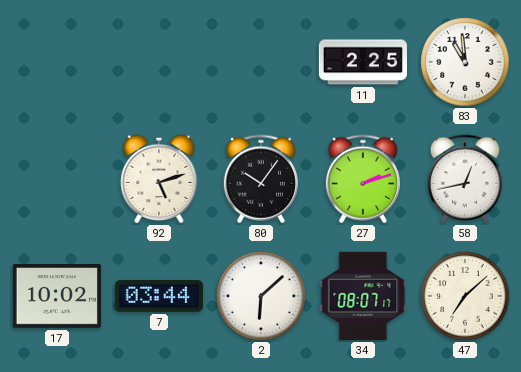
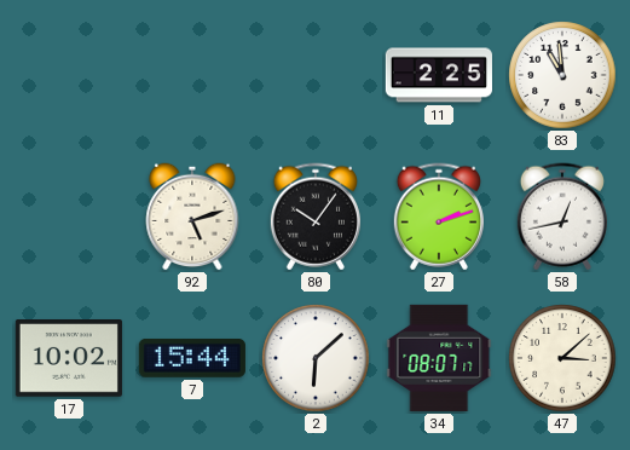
7: 03:44 -> 15:44
47: 7:08 -> 3:08
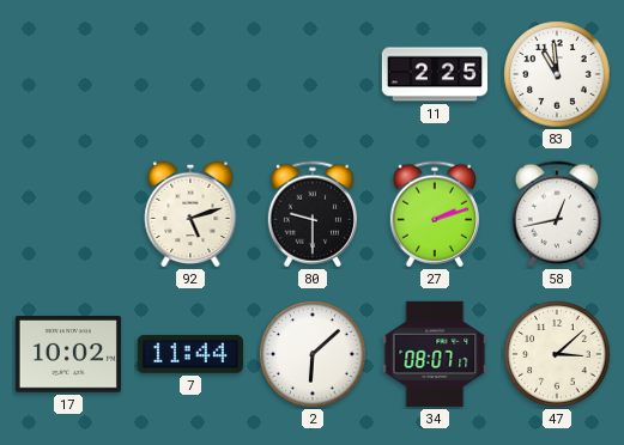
80: 10:06 -> 9:30
7: 15:44 -> 11:44
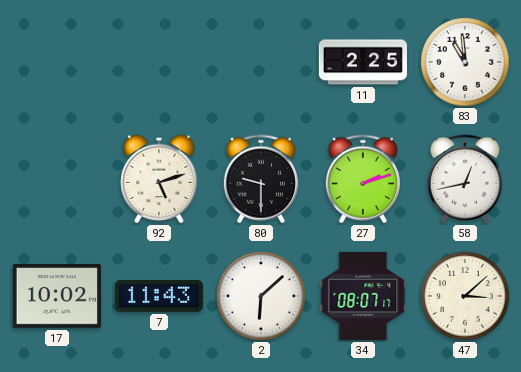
7: 11:44 -> 11:43
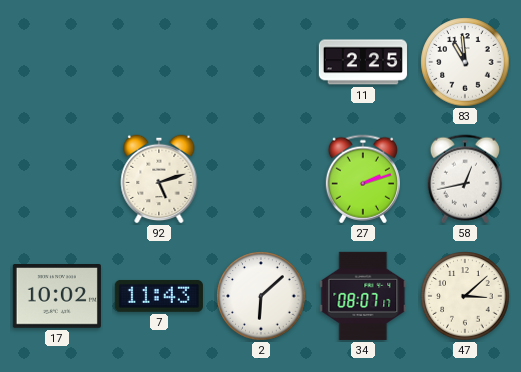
80: 9:30 -> none
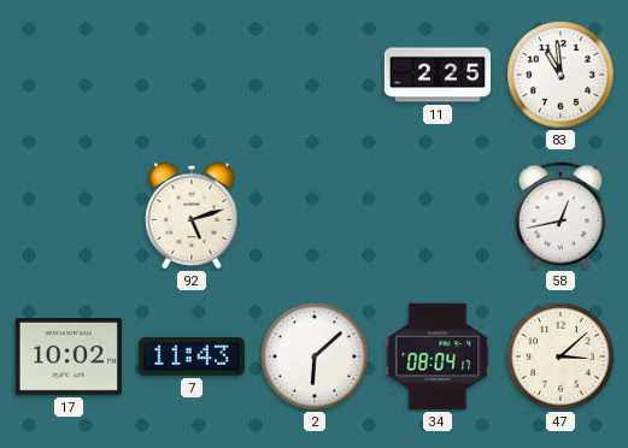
27: 2:12 -> none
34: 08:07 -> 08:04
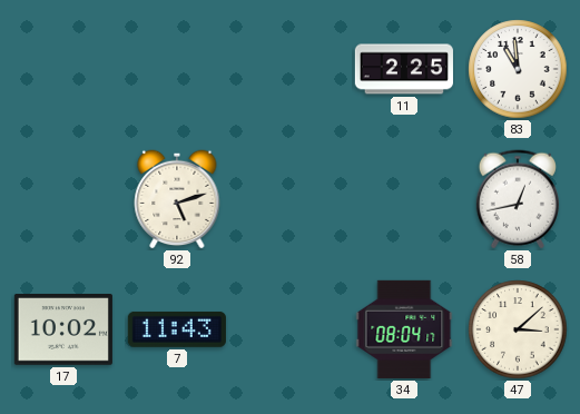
2: 6:08 -> none
